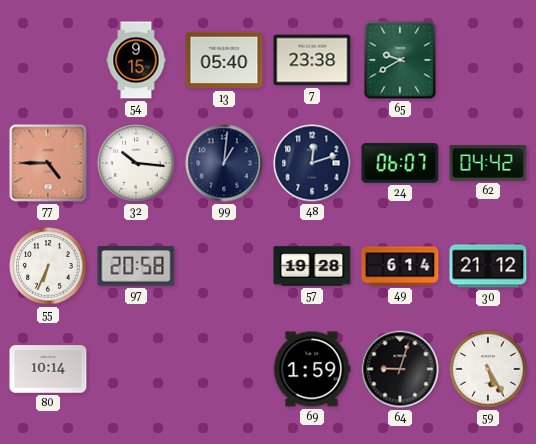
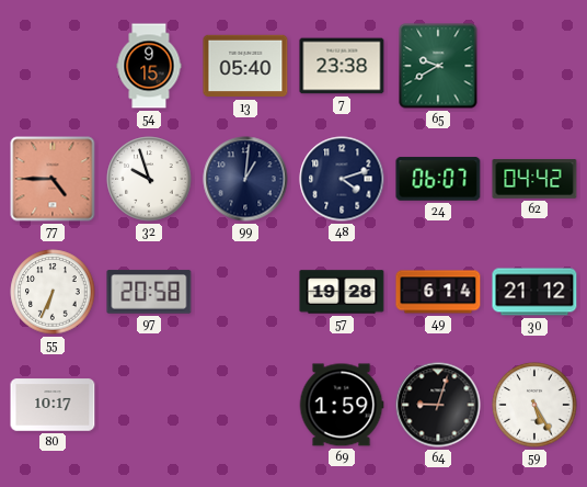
32: 10:16 -> 9:57
48: 12:12 -> 4:12
80: 10:14 -> 10:17
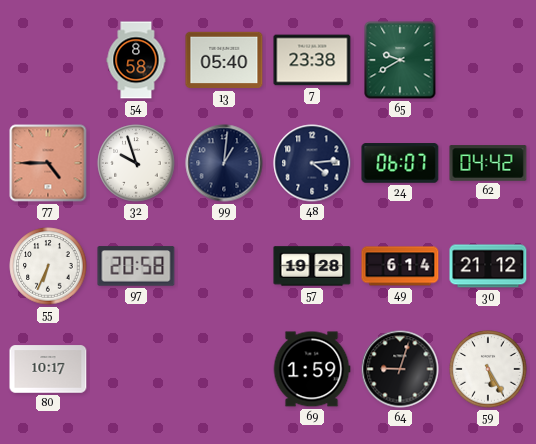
54: 9:15 -> 8:58
48: 4:12 -> 4:14
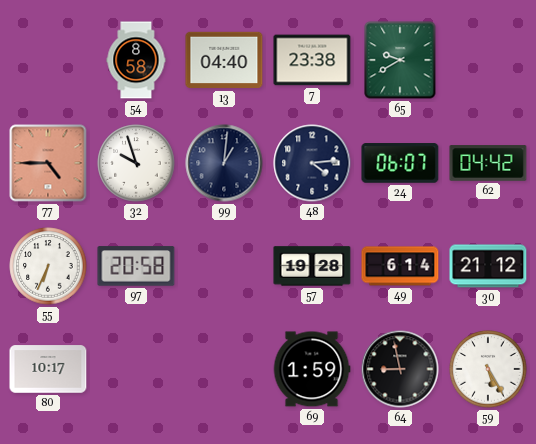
13: 05:40 -> 04:40
64: 9:03 -> 8:58
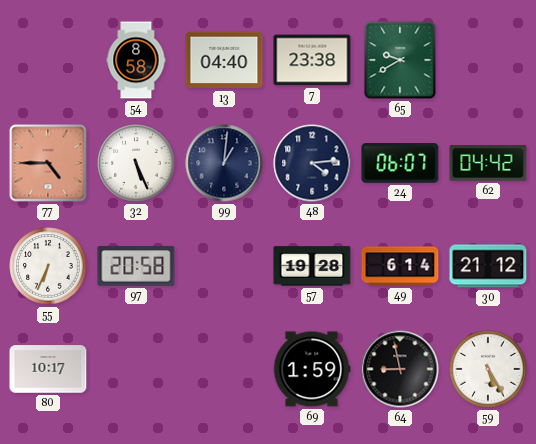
32: 9:57 -> 5:26
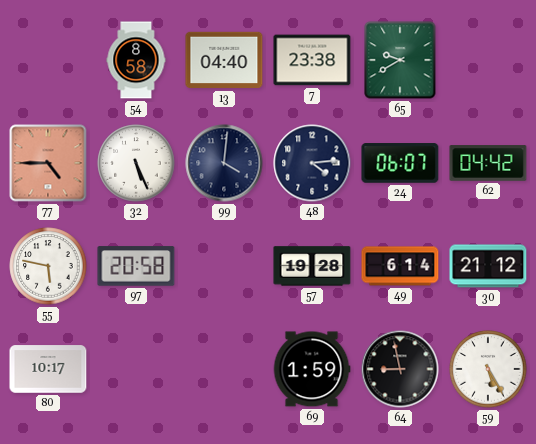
99: 1:01 -> 4:01
55: 6:34 -> 5:47
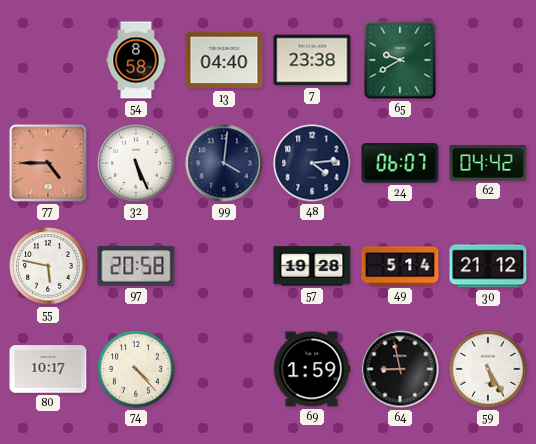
49: 6:14 -> 5:14
74: none -> 4:23
